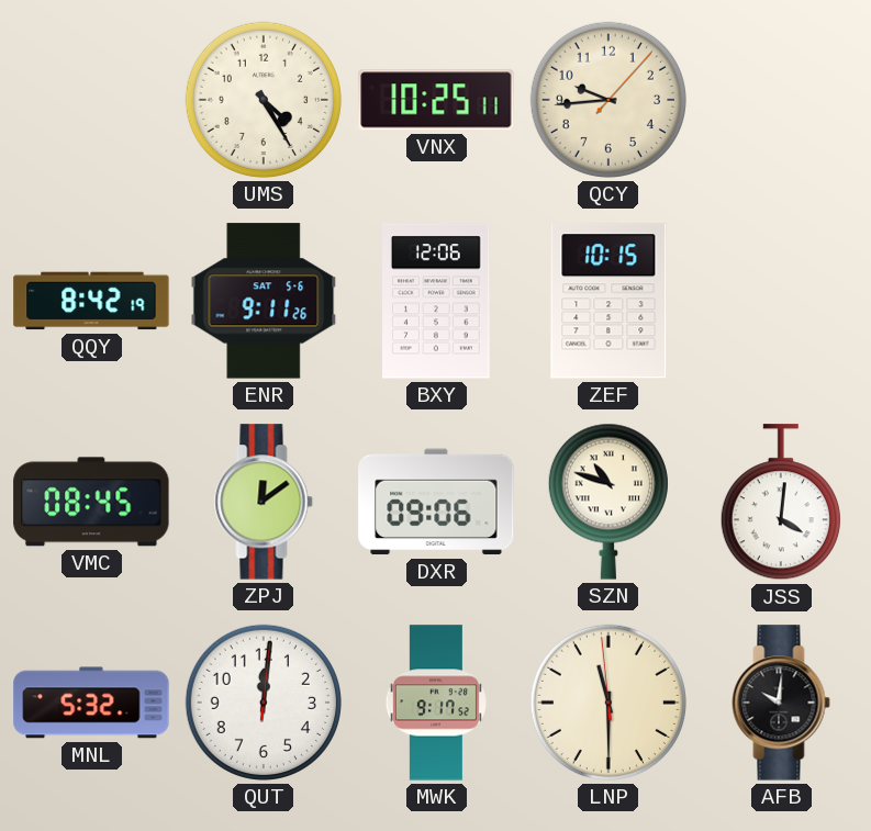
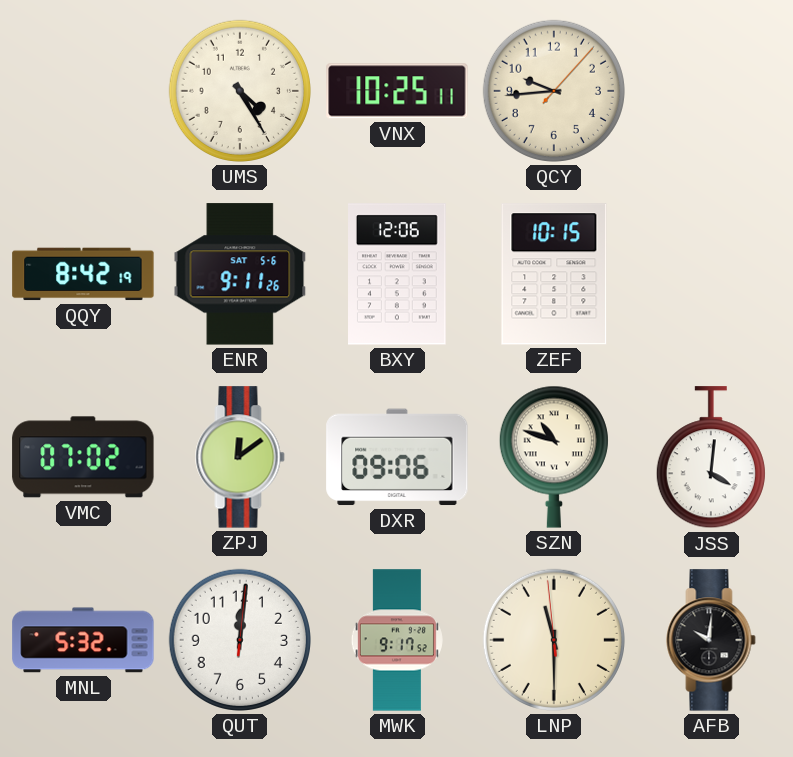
VMC: 08:45 -> 07:02
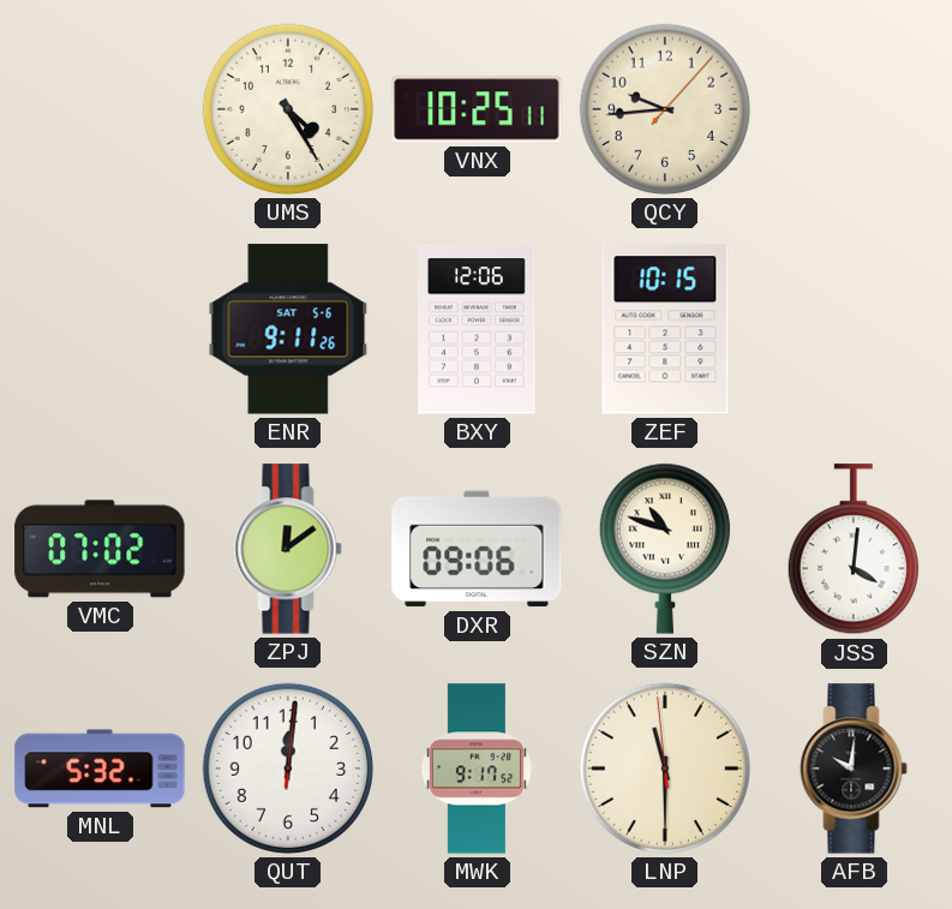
QQY: 8:42 -> none
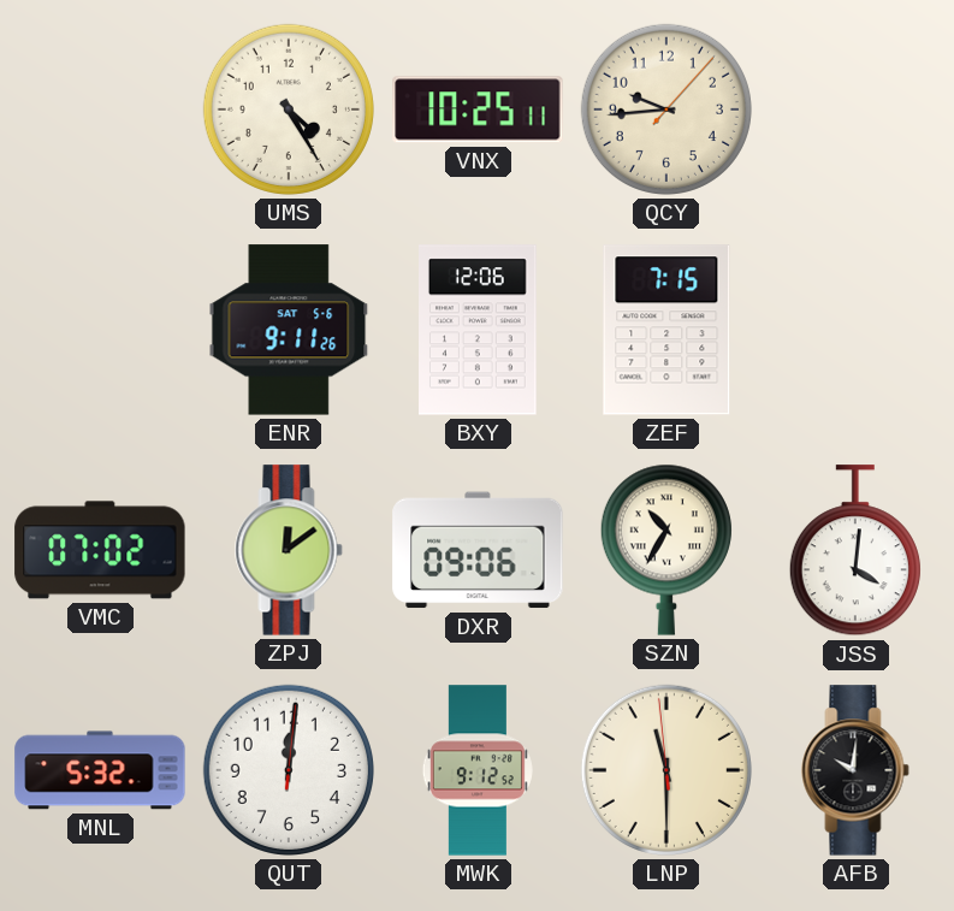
ZEF: 10:15 -> 7:15
SZN: 10:48 -> 10:35
MWK: 9:17 -> 9:12
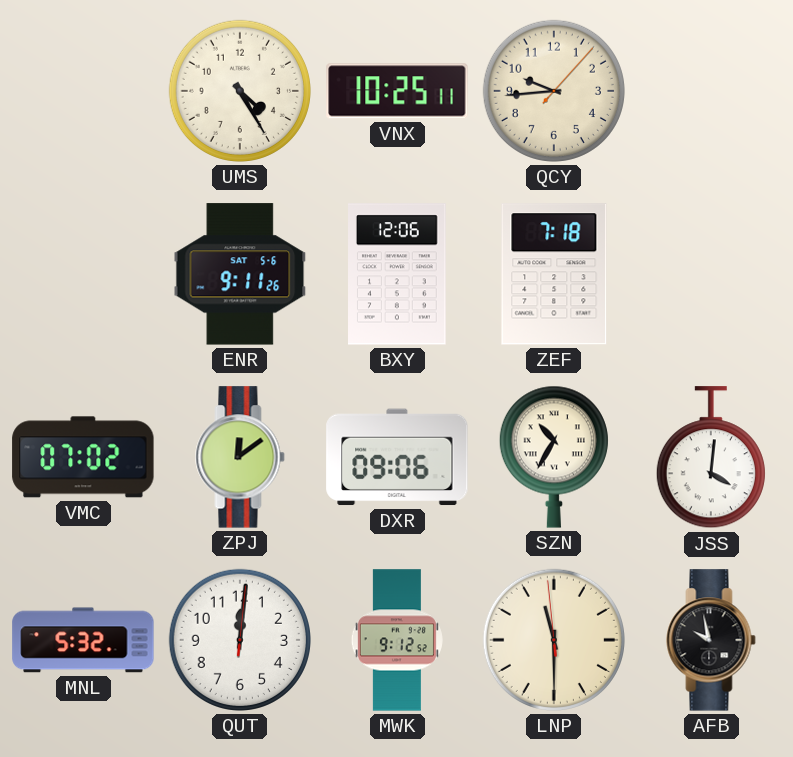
ZEF: 7:15 -> 7:18
AFB: 10:01 -> 9:58
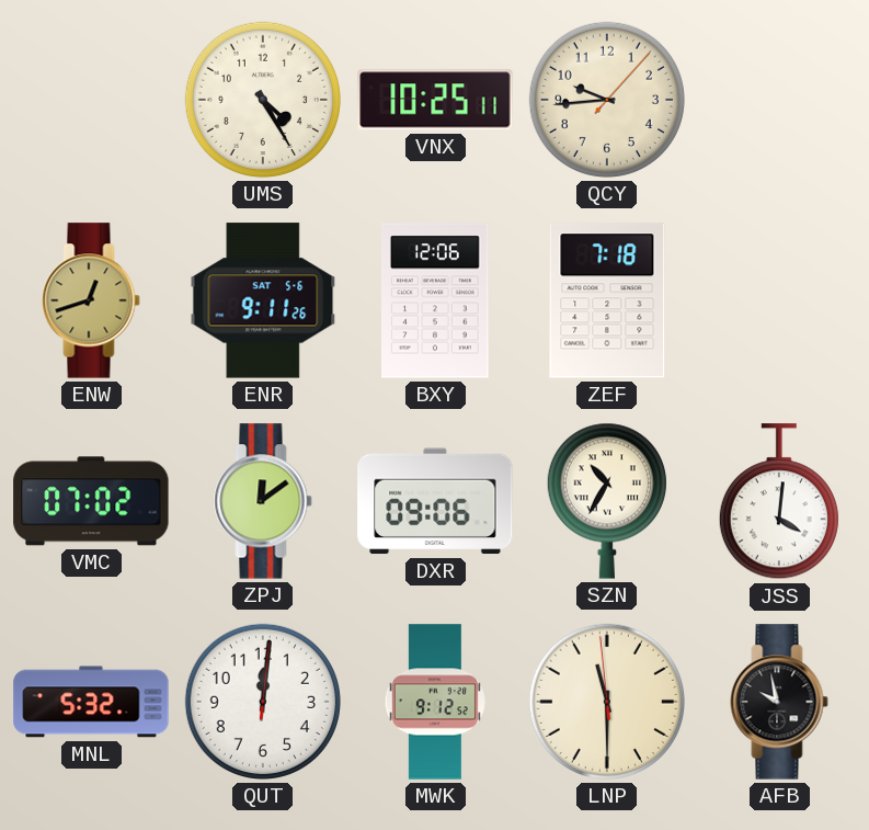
ENW: none -> 12:42
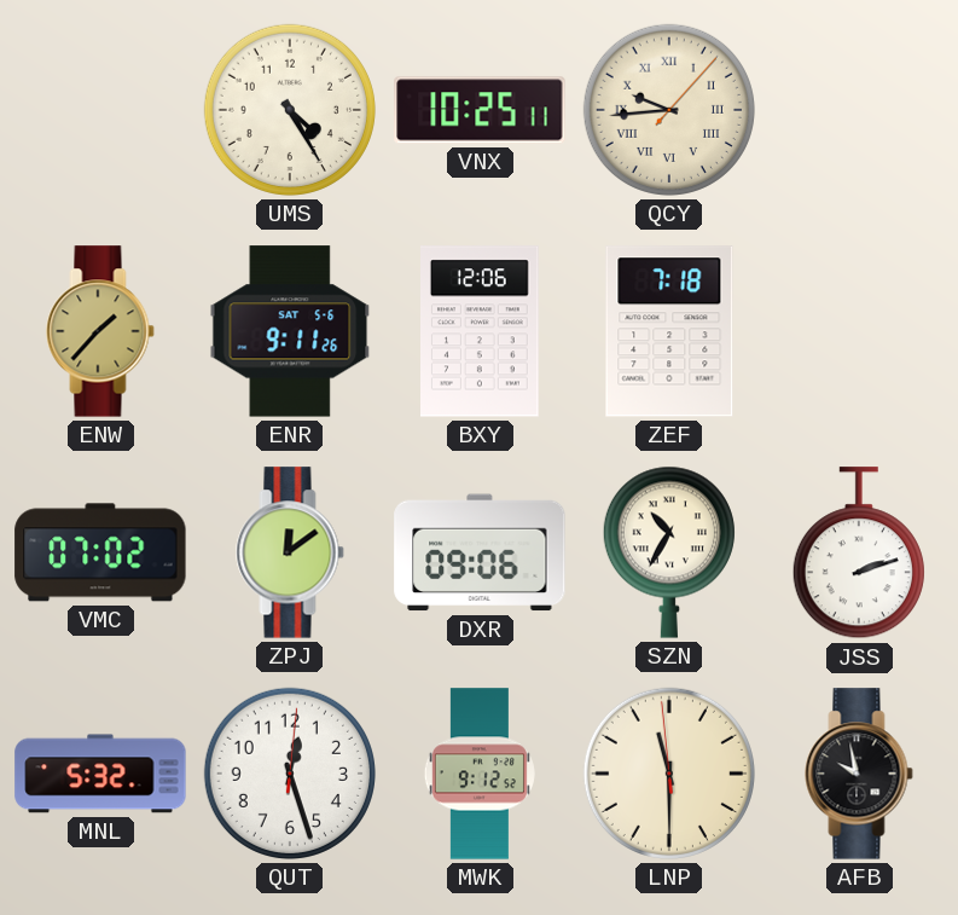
QCY numerals: Arabic -> Roman
ENW: 12:42 -> 1:37
JSS: 4:01 -> 2:12
QUT: 12:01 -> 12:27
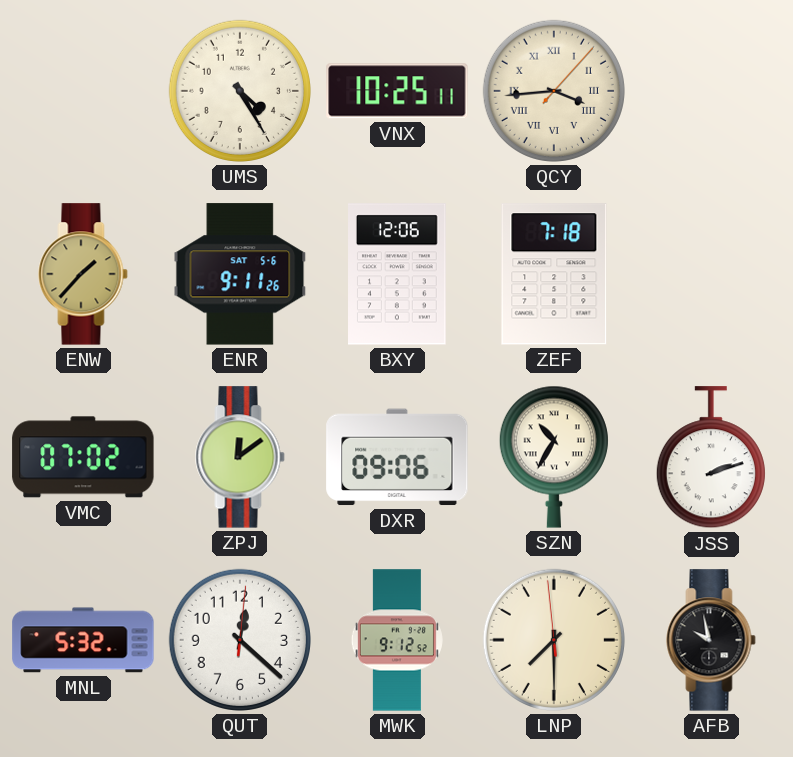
QCY: 9:44 -> 3:44
QUT: 12:27 -> 12:22
LNP: 11:29 -> 7:29
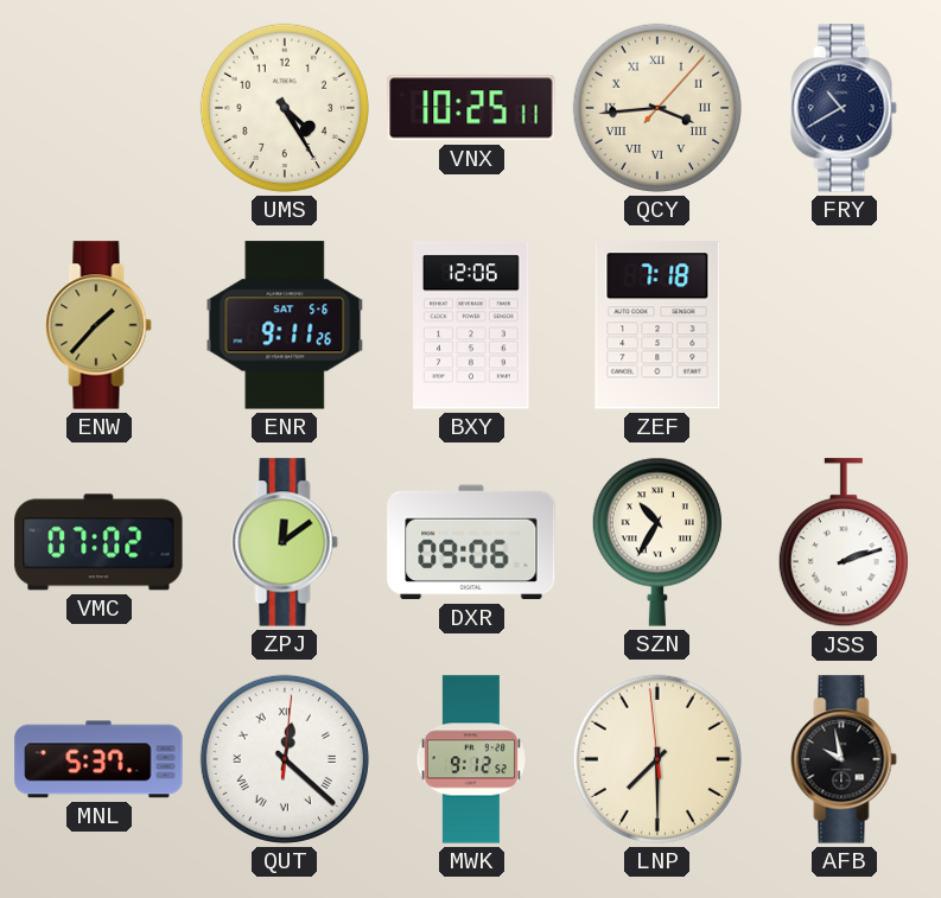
FRY: none -> 10:40
MNL: 5:32 -> 5:37
QUT numerals: Arabic -> Roman
